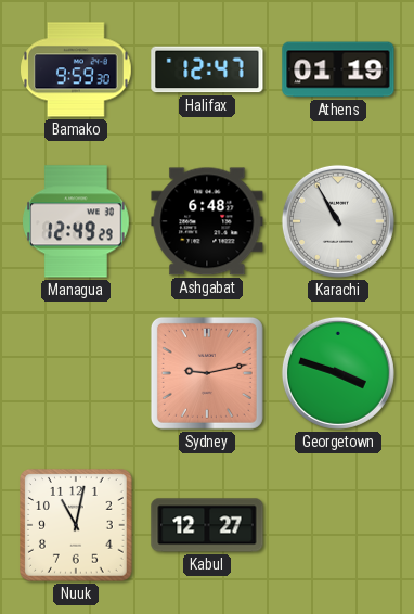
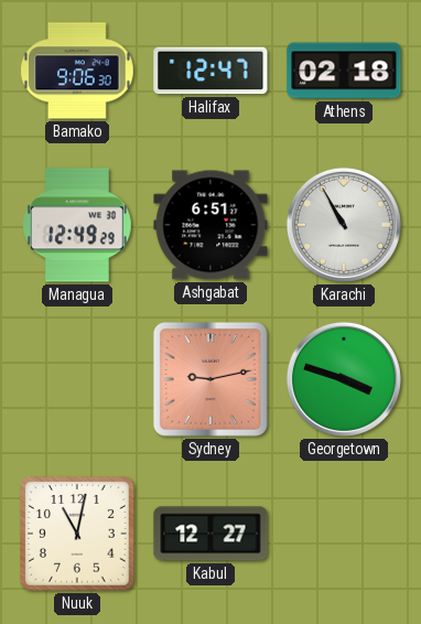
Bamako: 9:59 -> 9:06
Athens: 01:19 -> 02:18
Ashgabat: 6:48 -> 6:51
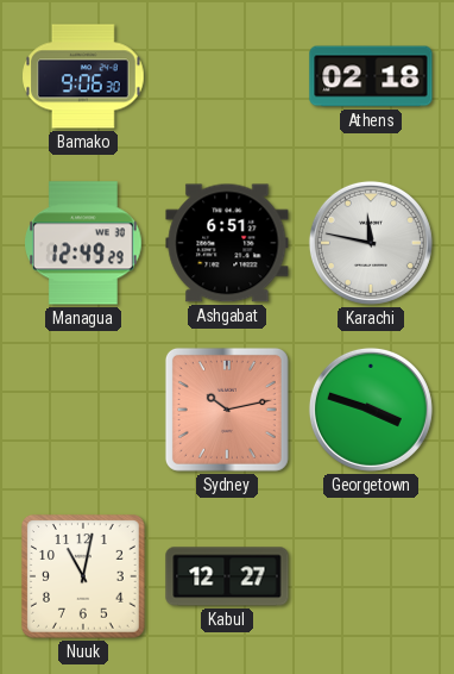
Halifax: 12:47 -> none
Karachi: 10:55 -> 11:47
Sydney: 9:13 -> 10:13
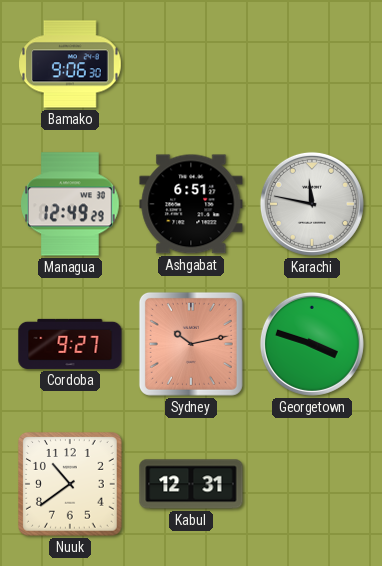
Athens: 02:18 -> none
Cordoba: none -> 9:27
Nuuk: 11:02 -> 10:39
Kabul: 12:27 -> 12:31
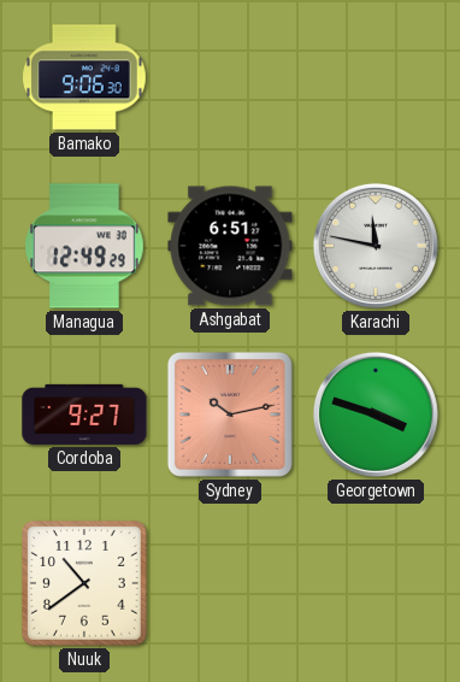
Kabul: 12:31 -> none
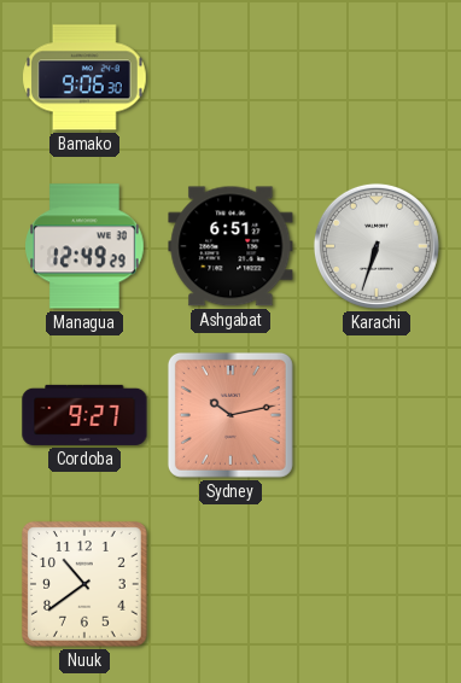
Karachi: 11:47 -> 6:33
Georgetown: 3:48 -> none
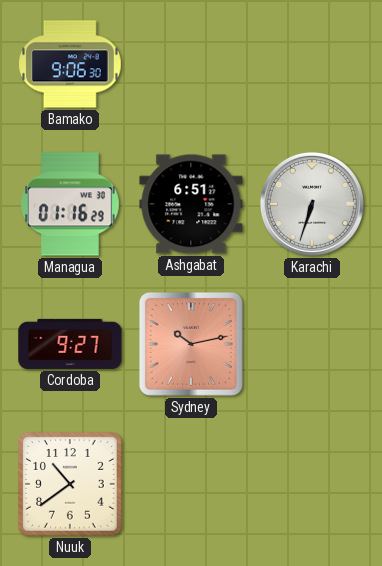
Managua: 12:49 -> 01:16
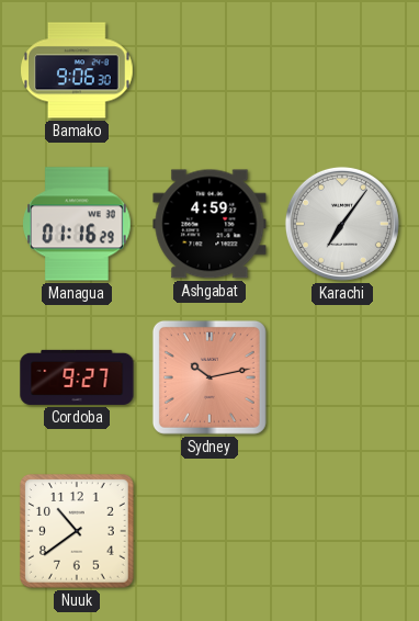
Ashgabat: 6:51 -> 4:59
Karachi: 6:33 -> 7:06
